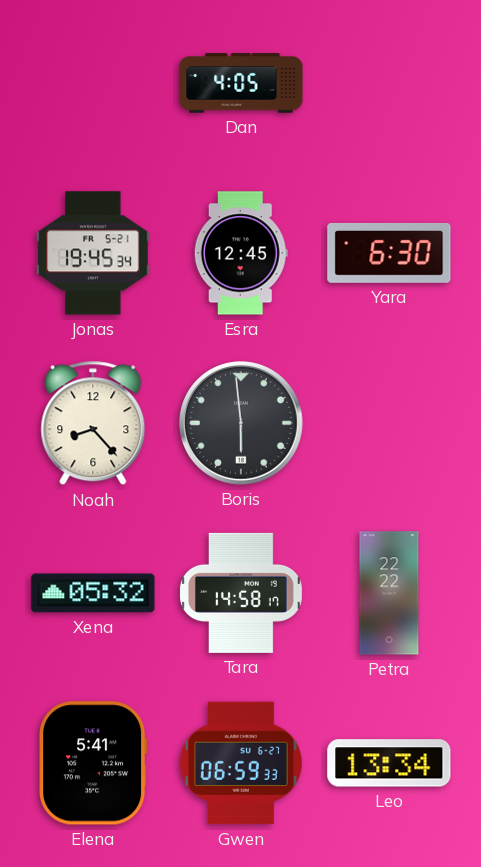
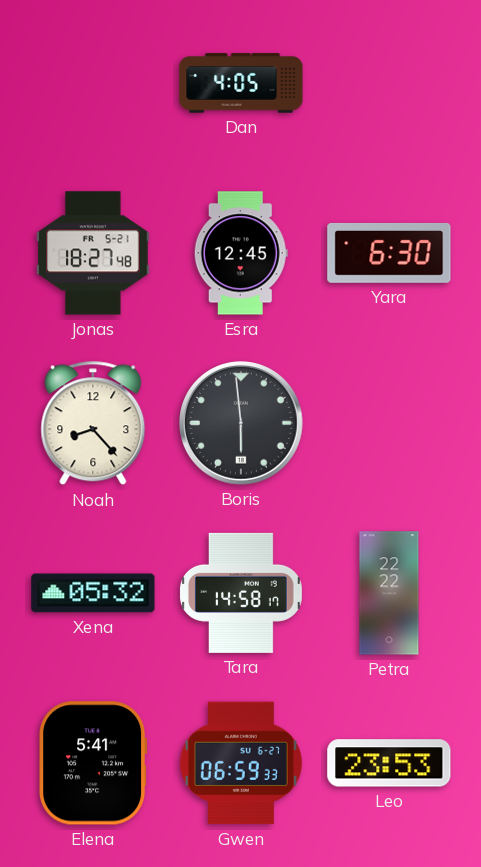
Jonas: 19:45 -> 18:27
Leo: 13:34 -> 23:53
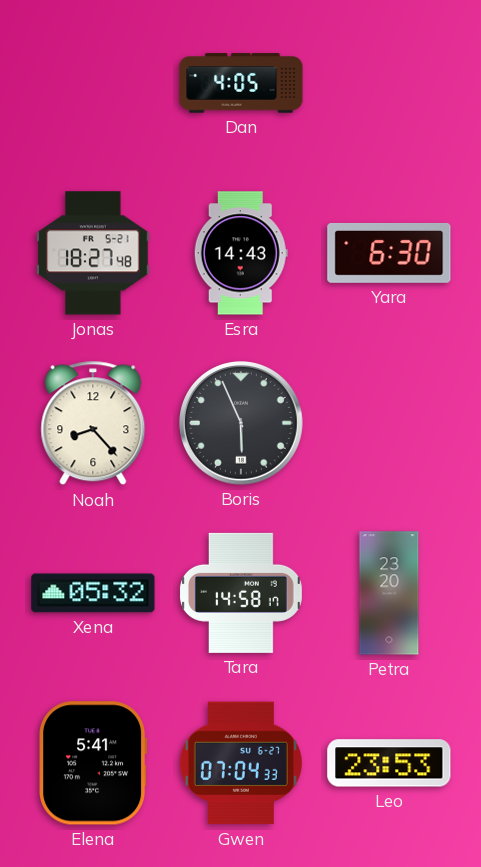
Esra: 12:45 -> 14:43
Boris: 5:59 -> 5:56
Petra: 22:22 -> 23:20
Gwen: 06:59 -> 07:04
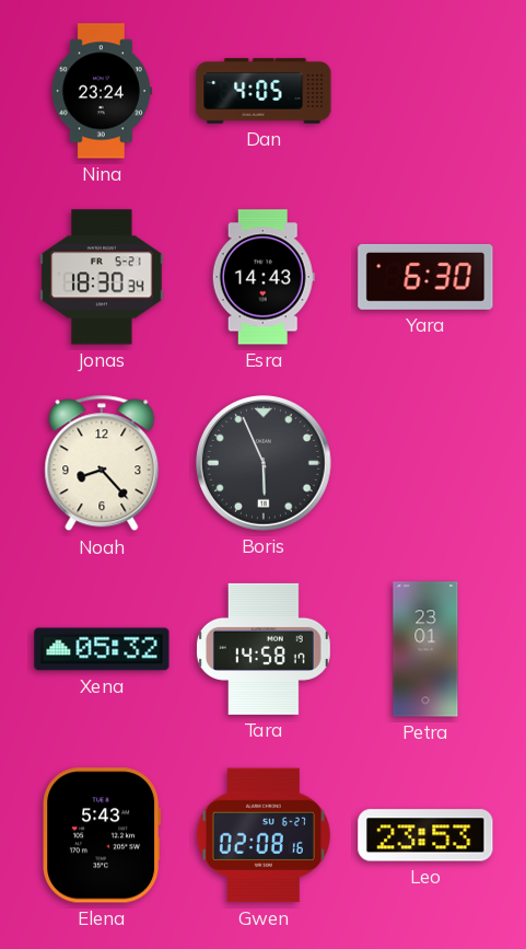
Nina: none -> 23:24
Jonas: 18:27 -> 18:30
Petra: 23:20 -> 23:01
Elena: 5:41 -> 5:43
Gwen: 07:04 -> 02:08
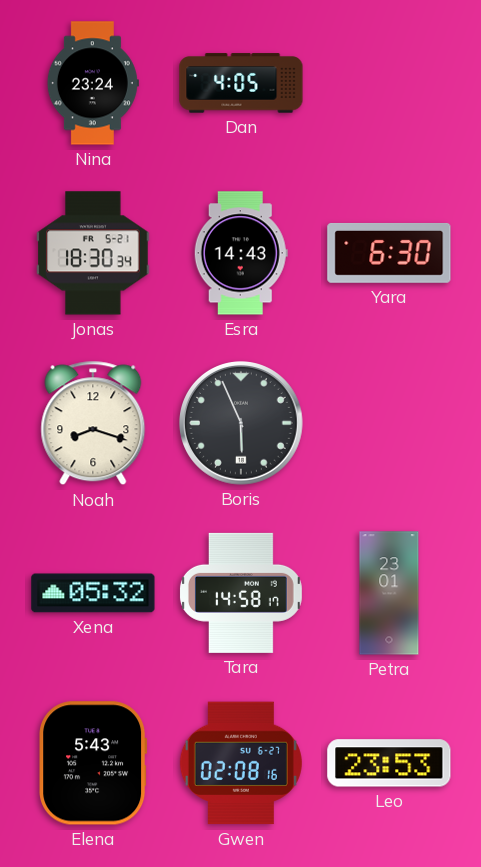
Noah: 8:23 -> 8:18
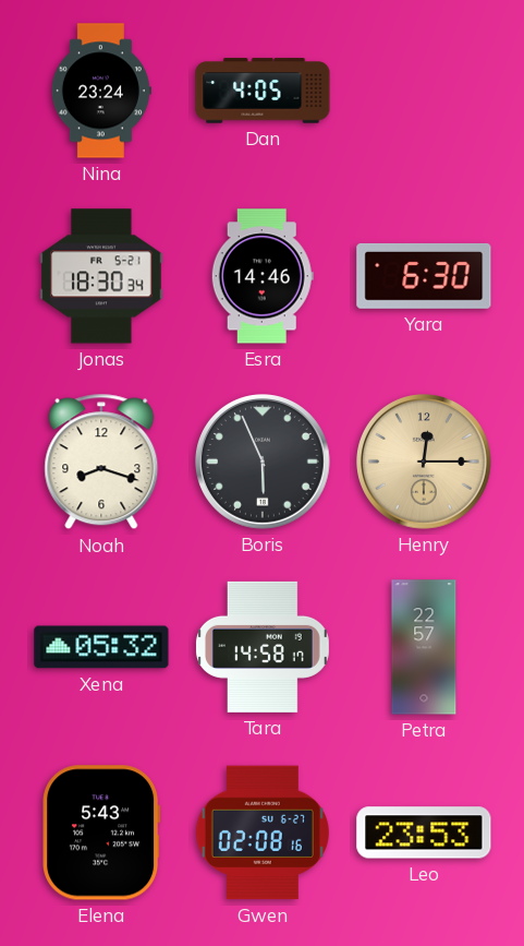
Esra: 14:43 -> 14:46
Henry: none -> 12:15
Petra: 23:01 -> 22:57
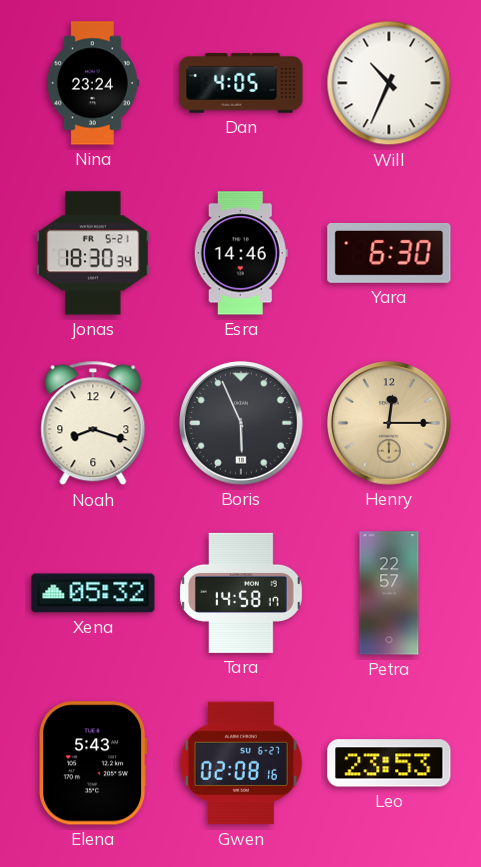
Will: none -> 10:34
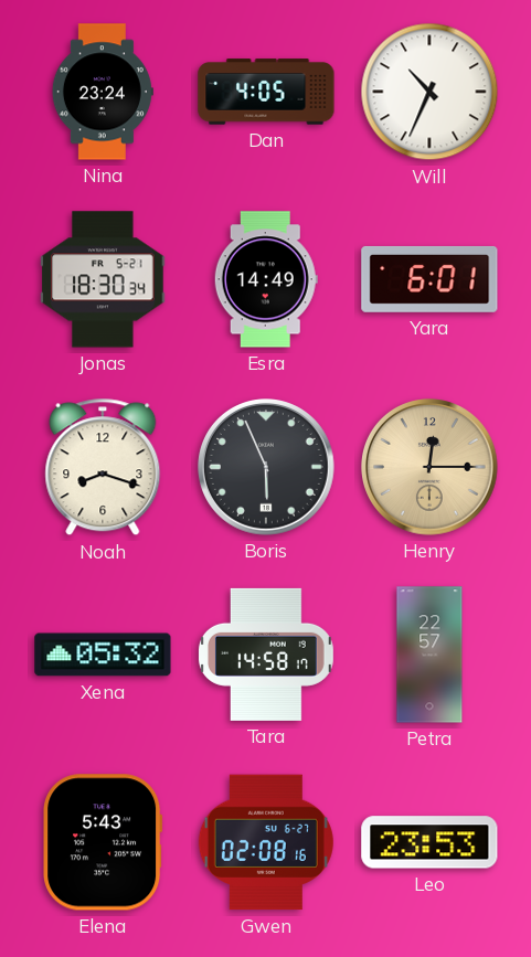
Esra: 14:46 -> 14:49
Yara: 6:30 -> 6:01
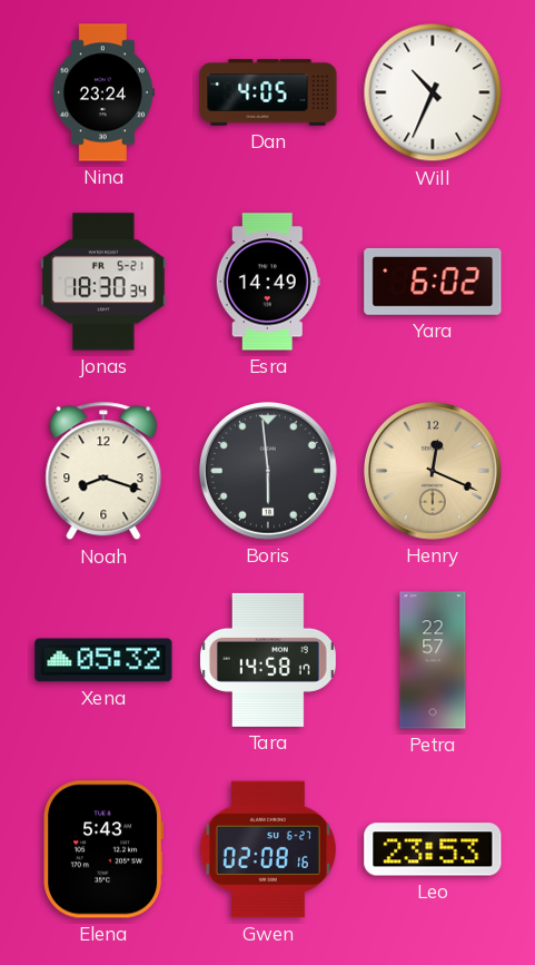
Yara: 6:01 -> 6:02
Boris: 5:56 -> 5:59
Henry: 12:15 -> 12:19
